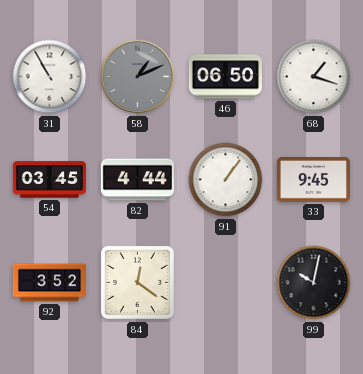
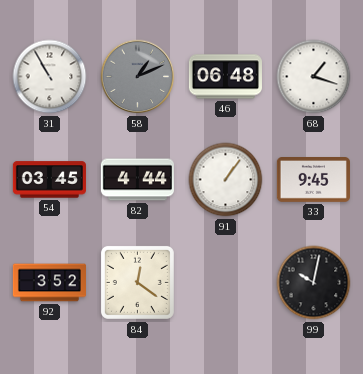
46: 06:50 -> 06:48
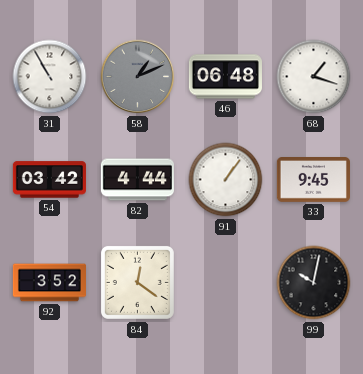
54: 03:45 -> 03:42
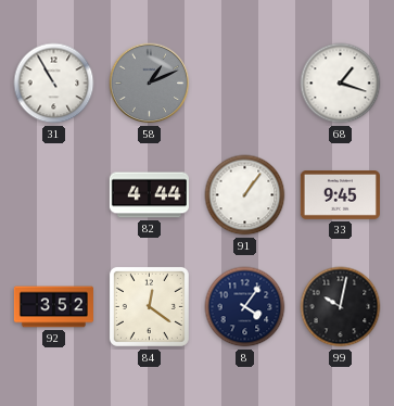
46: 06:48 -> none
54: 03:42 -> none
8: none -> 4:06
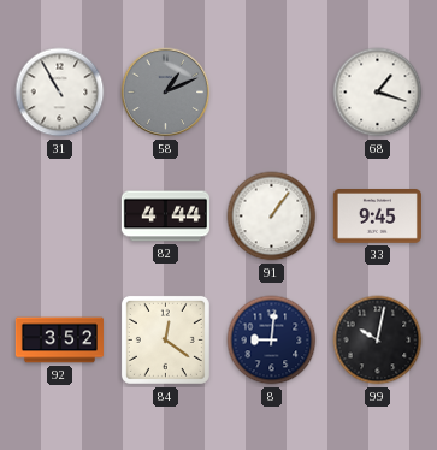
8: 4:06 -> 9:01
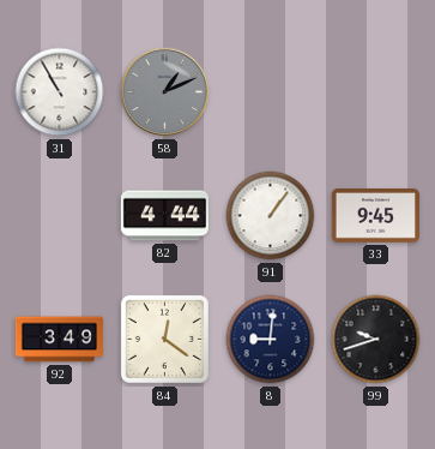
68: 1:18 -> none
92: 3:52 -> 3:49
99: 10:02 -> 9:42
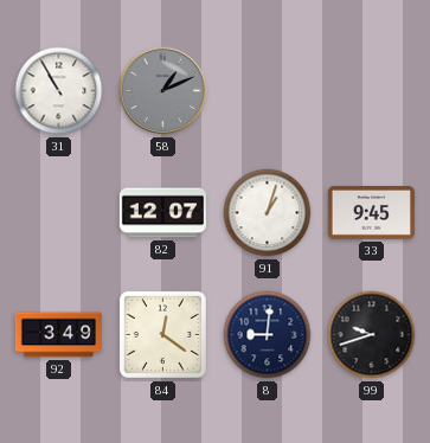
82: 4:44 -> 12:07
91: 1:06 -> 1:03
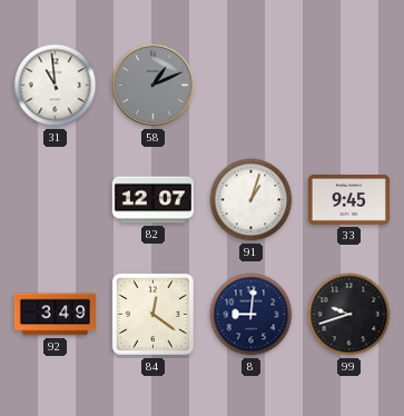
31: 10:55 -> 10:59
